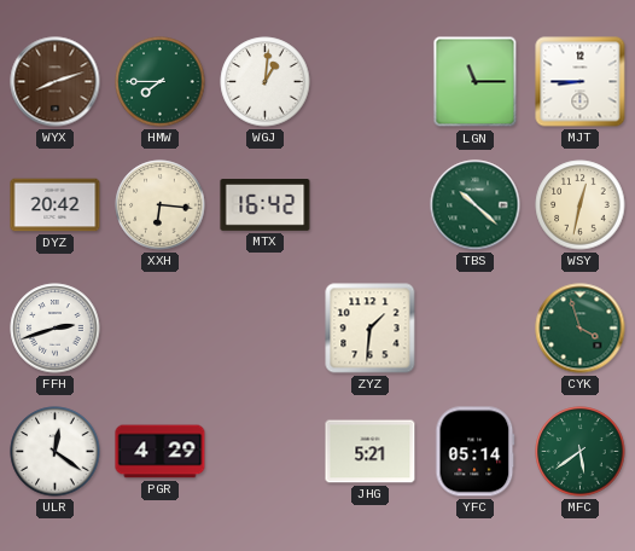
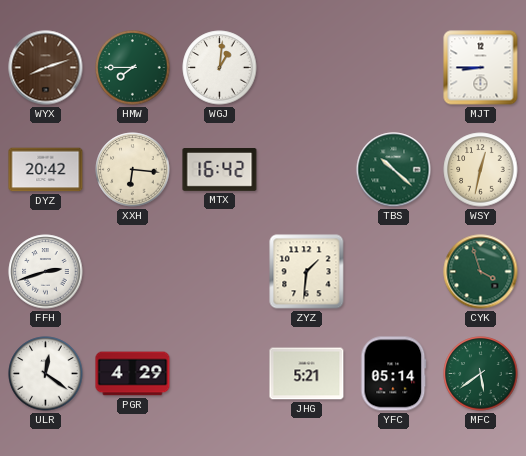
LGN: 11:15 -> none
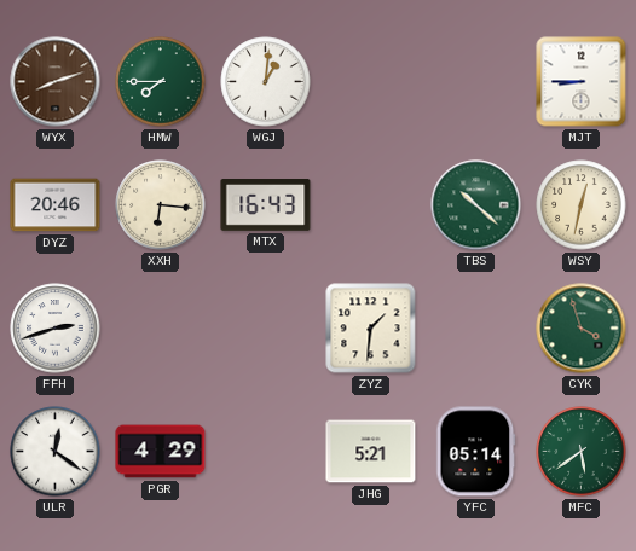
DYZ: 20:42 -> 20:46
MTX: 16:42 -> 16:43
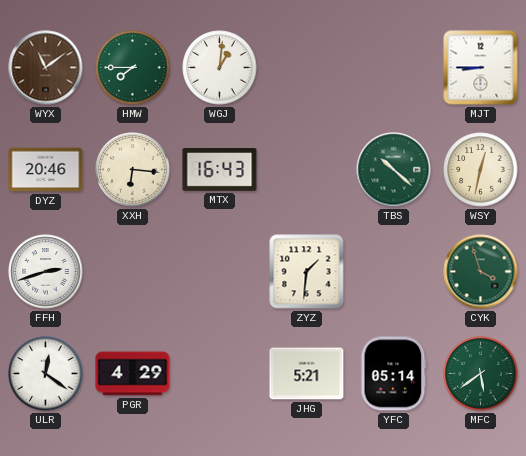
WYX: 8:12 -> 11:09
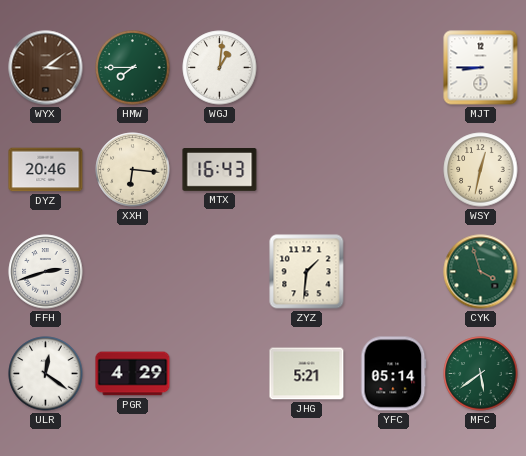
WYX: 11:09 -> 3:09
TBS: 10:22 -> none
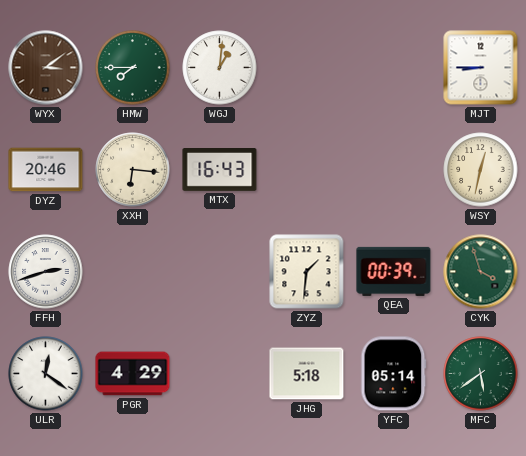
QEA: none -> 00:39
JHG: 5:21 -> 5:18
